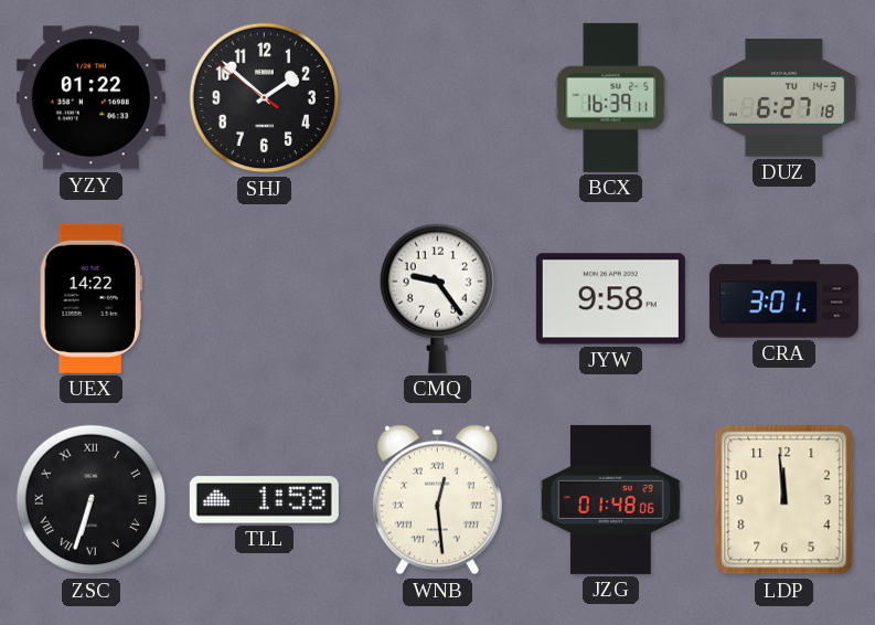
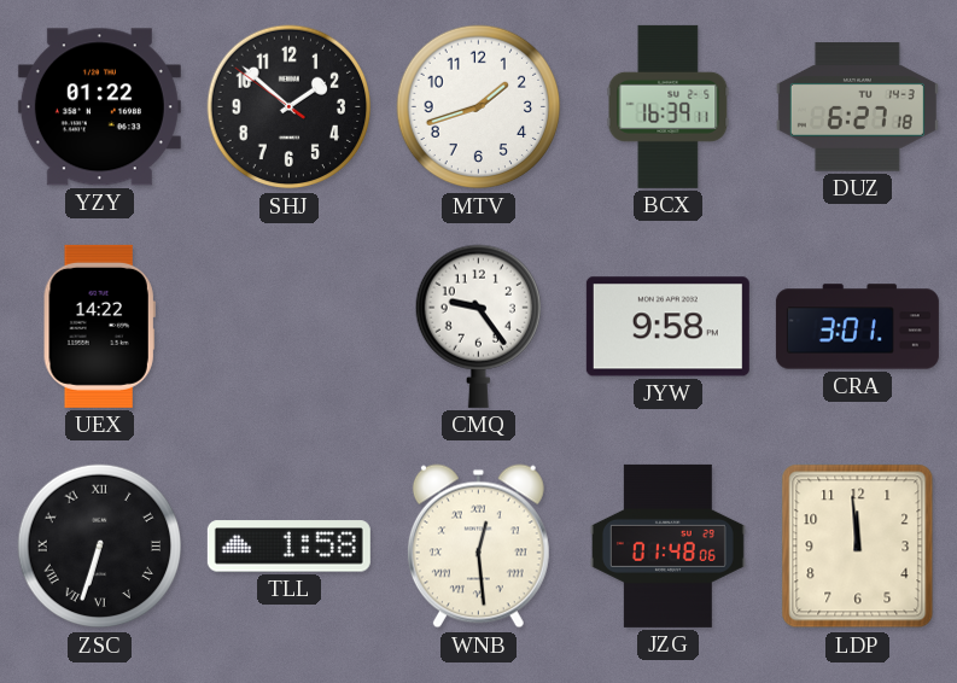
MTV: none -> 1:42
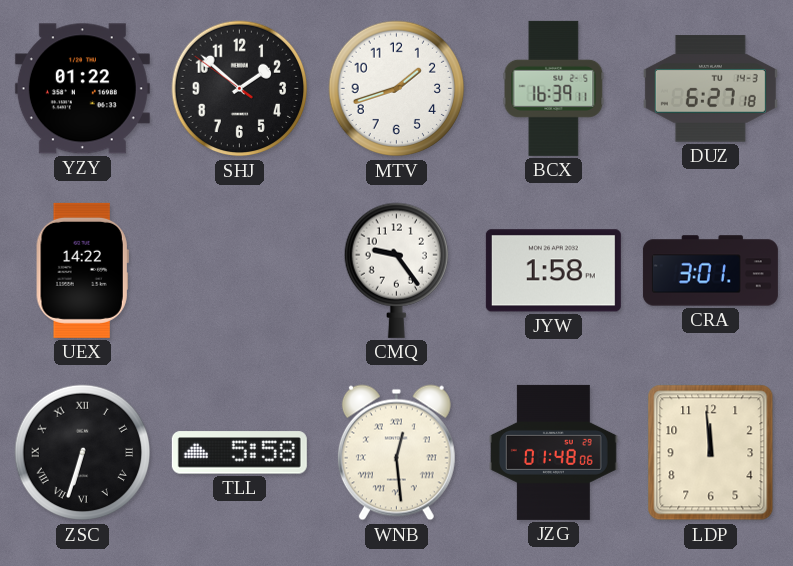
JYW: 9:58 -> 1:58
TLL: 1:58 -> 5:58
